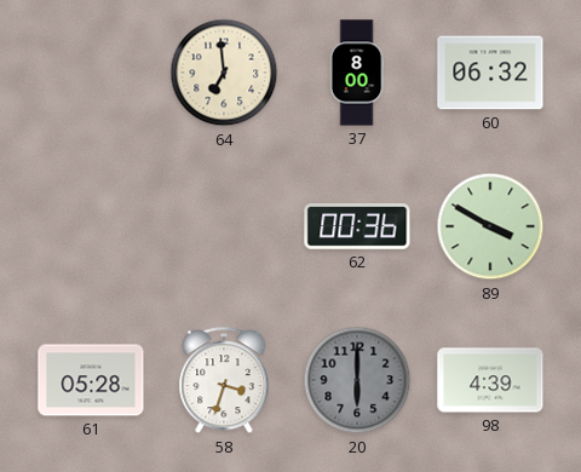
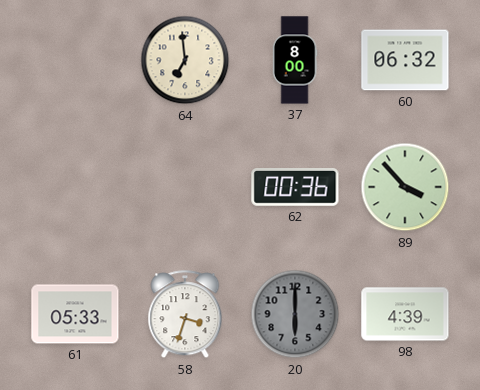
89: 3:50 -> 3:53
61: 05:28 -> 05:33
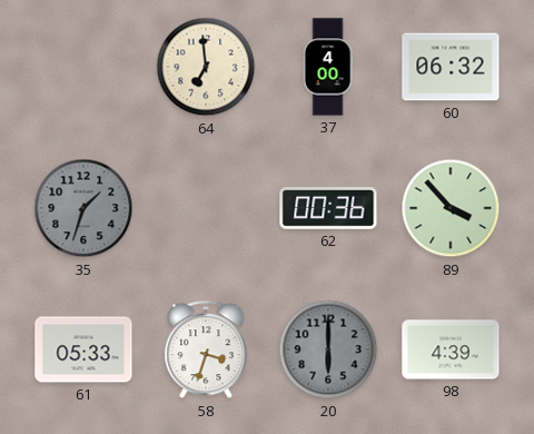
37: 8:00 -> 4:00
35: none -> 1:33
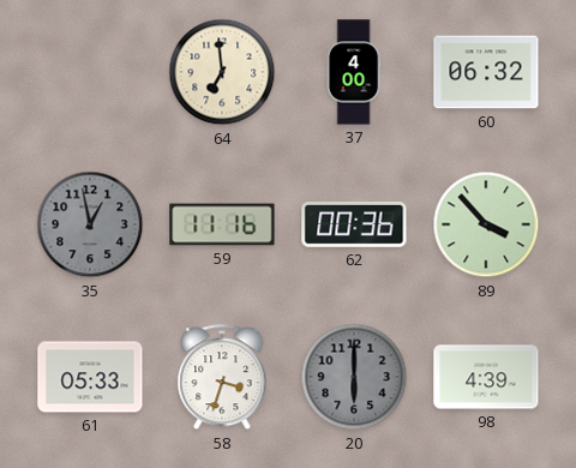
35: 1:33 -> 12:58
59: none -> 11:16
